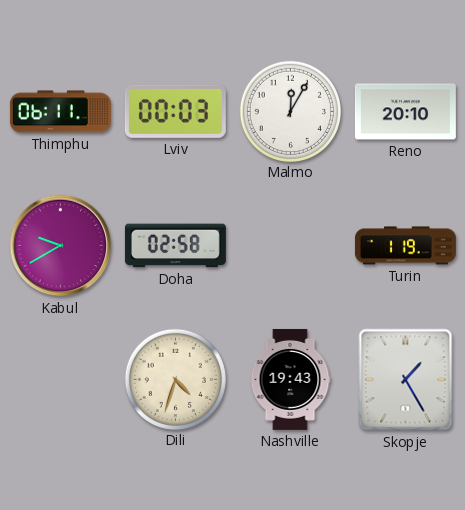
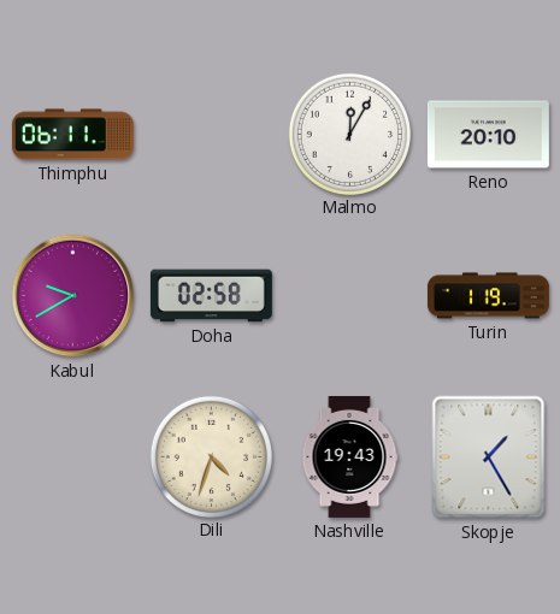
Lviv: 00:03 -> none
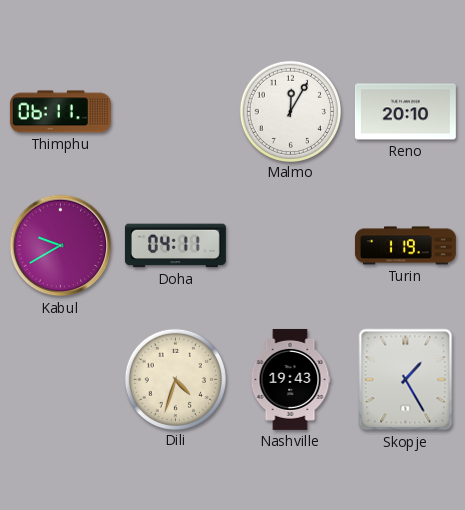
Doha: 02:58 -> 04:11
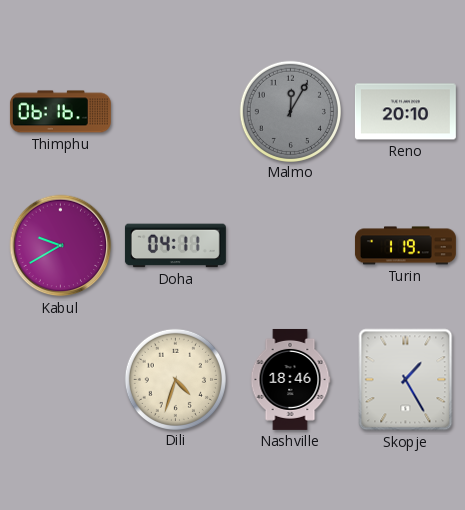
Thimphu: 06:11 -> 06:16
Malmo dial: white -> grey
Nashville: 19:43 -> 18:46
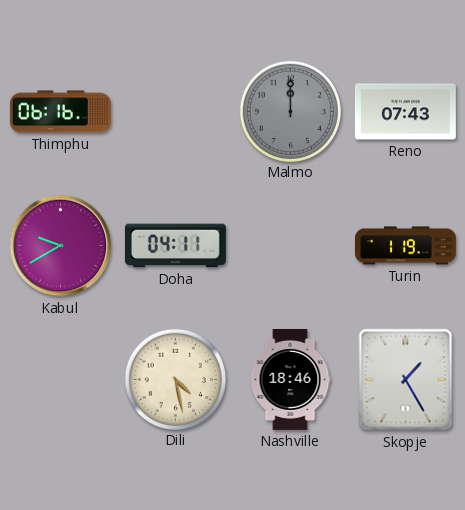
Malmo: 12:05 -> 12:00
Reno: 20:10 -> 07:43
Dili: 4:33 -> 4:28
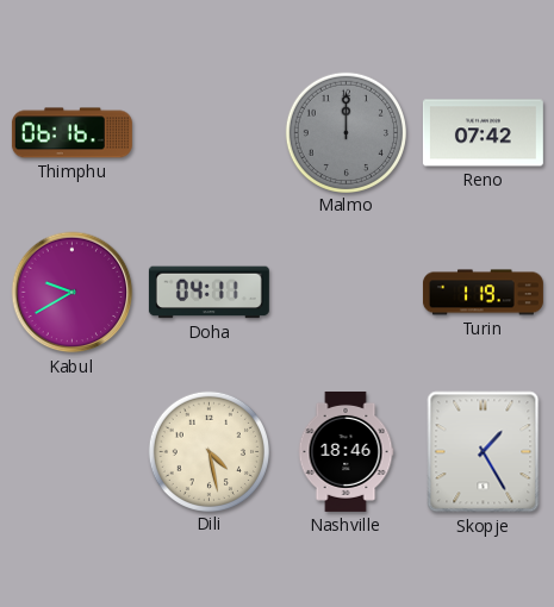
Reno: 07:43 -> 07:42
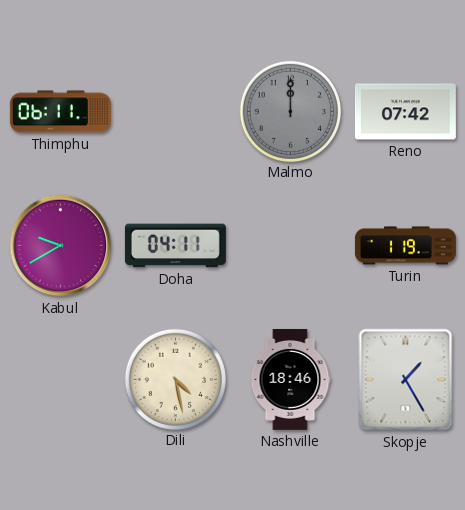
Thimphu: 06:16 -> 06:11
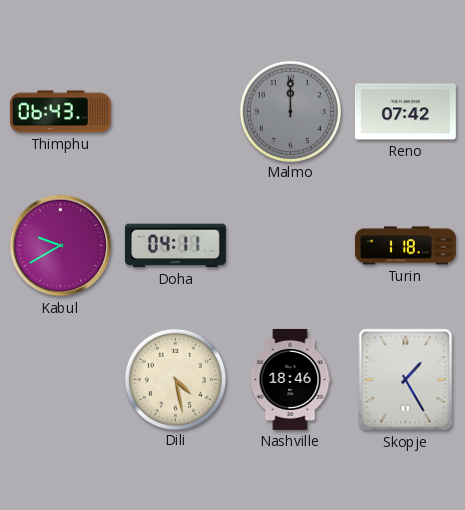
Thimphu: 06:11 -> 06:43
Turin: 1:19 -> 1:18
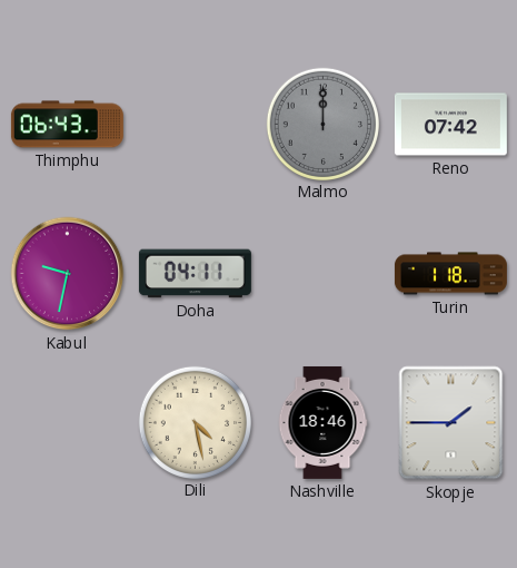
Kabul: 9:40 -> 9:32
Skopje: 1:25 -> 1:45
